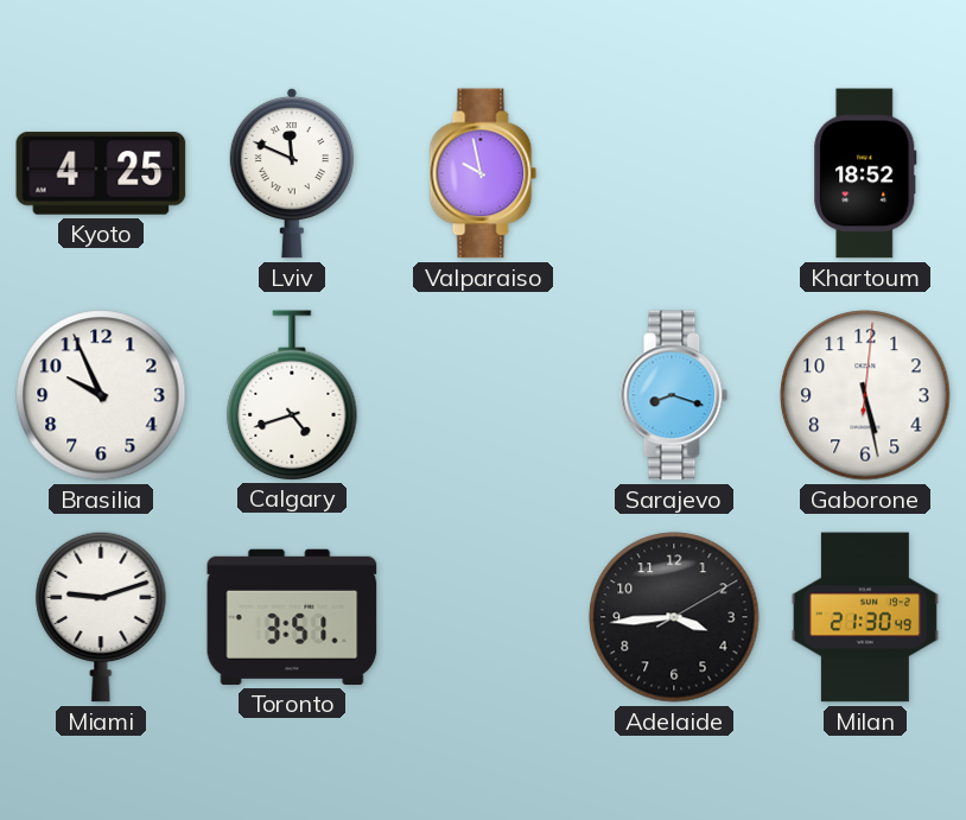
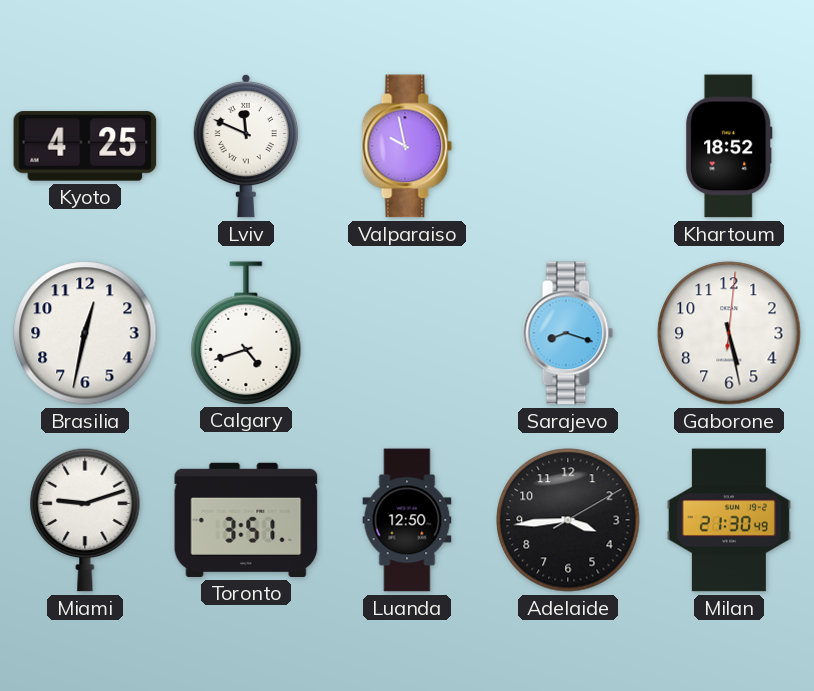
Brasilia: 9:56 -> 12:32
Luanda: none -> 12:50
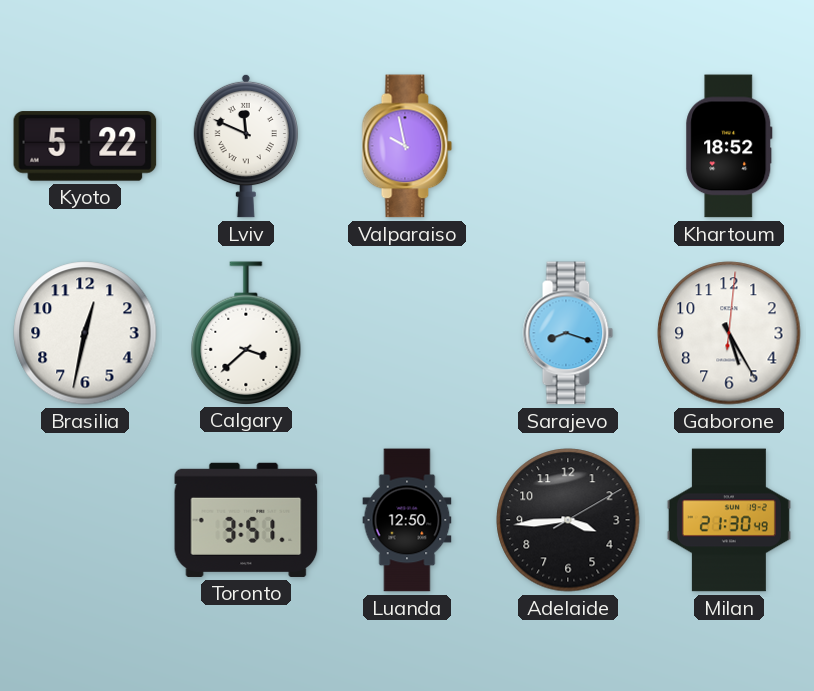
Kyoto: 4:25 -> 5:22
Calgary: 4:42 -> 3:38
Gaborone: 5:28 -> 5:25
Miami: 9:12 -> none
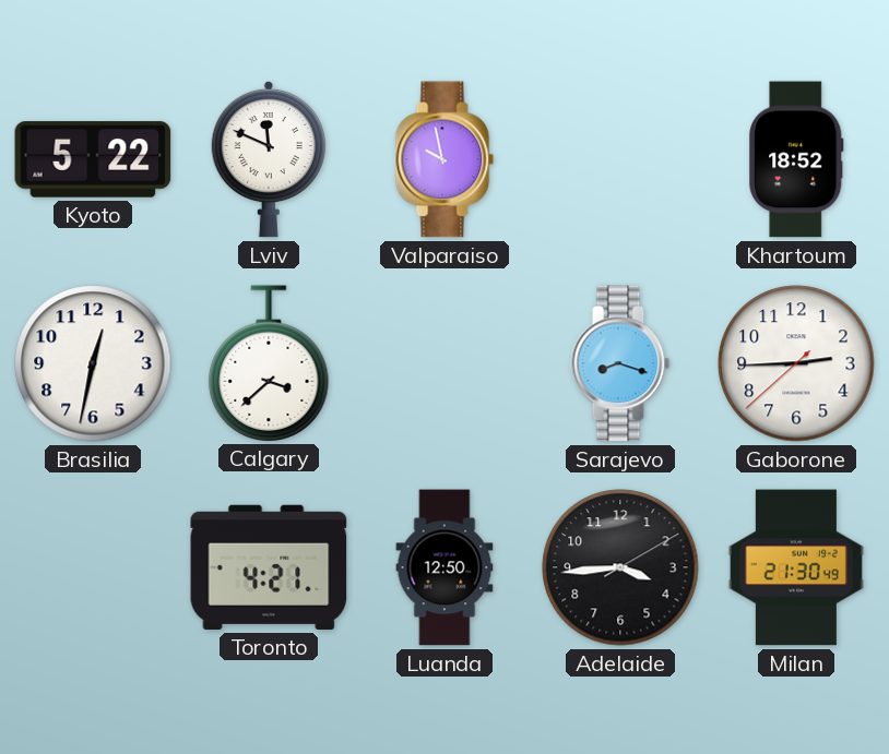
Gaborone: 5:25 -> 2:44
Toronto: 3:51 -> 4:21
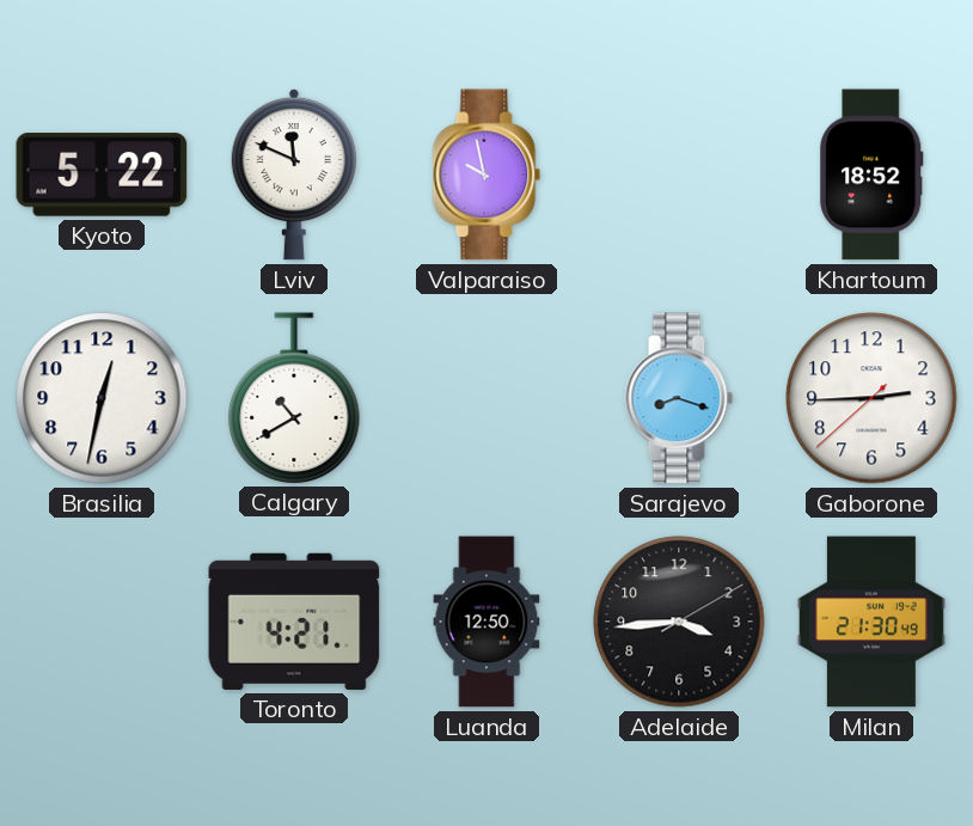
Calgary: 3:38 -> 10:40
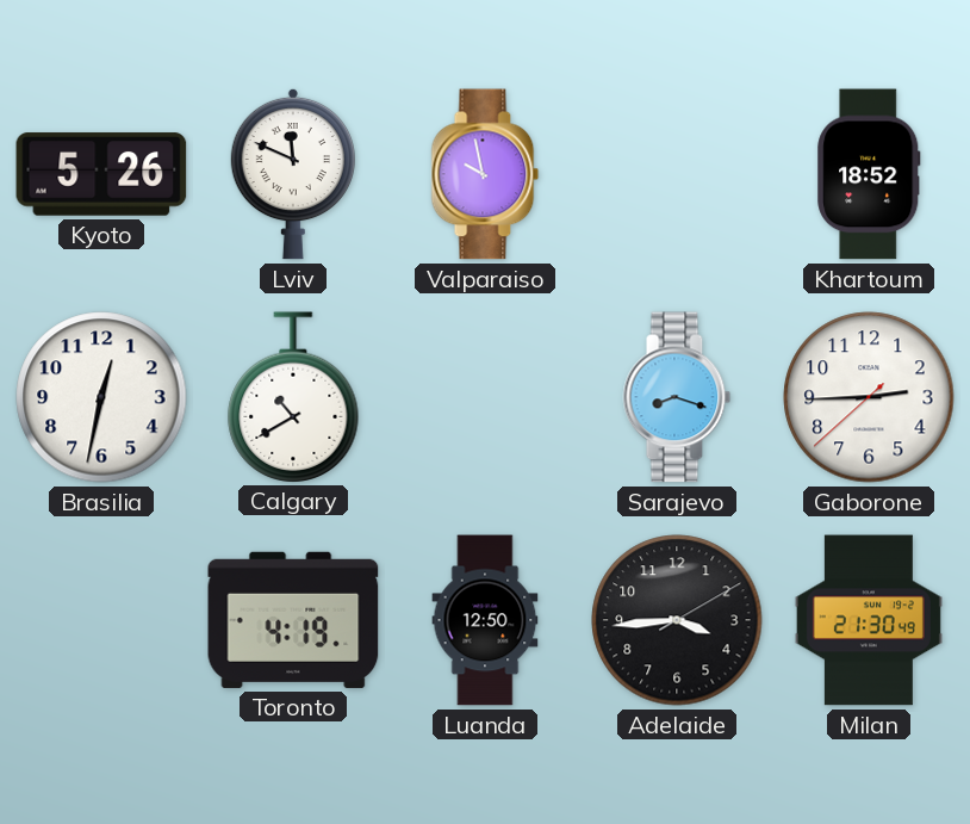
Kyoto: 5:22 -> 5:26
Toronto: 4:21 -> 4:19
